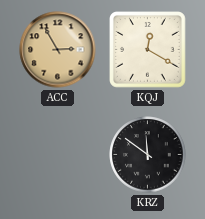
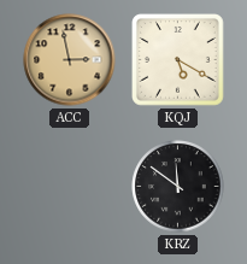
ACC: 2:55 -> 2:58
KQJ: 12:20 -> 5:20
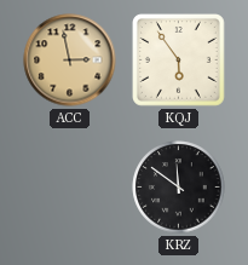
KQJ: 5:20 -> 5:54
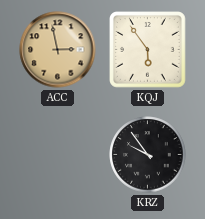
KRZ: 11:51 -> 9:54
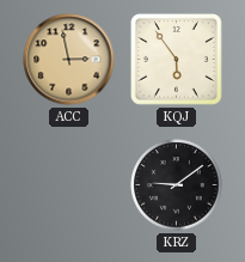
KRZ: 9:54 -> 9:09
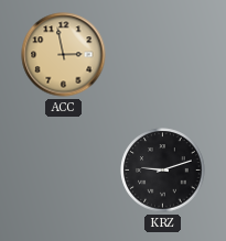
KQJ: 5:54 -> none
KRZ: 9:09 -> 9:12
